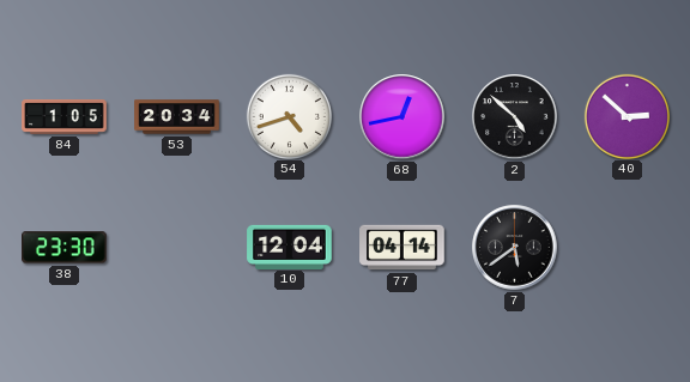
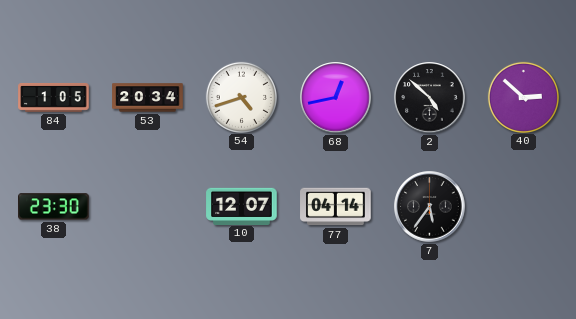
10: 12:04 -> 12:07
7: 5:39 -> 5:36
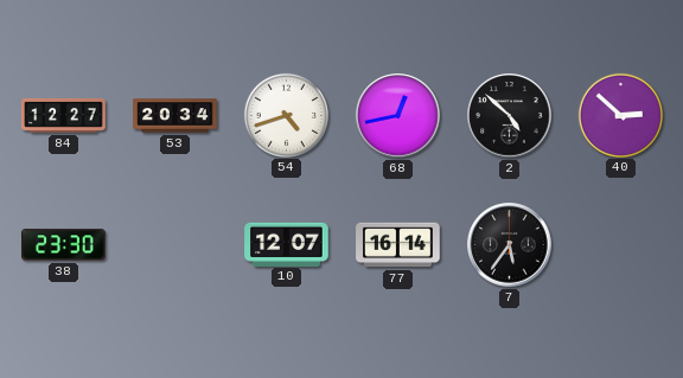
84: 1:05 -> 12:27
77: 04:14 -> 16:14
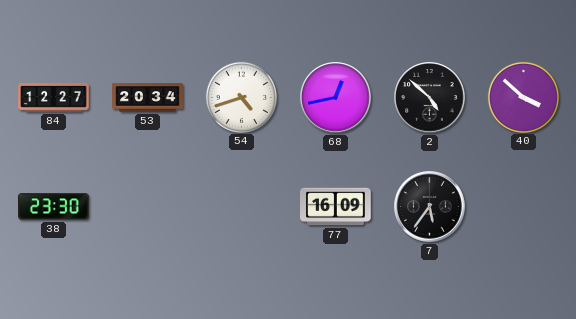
40: 2:52 -> 3:52
10: 12:07 -> none
77: 16:14 -> 16:09
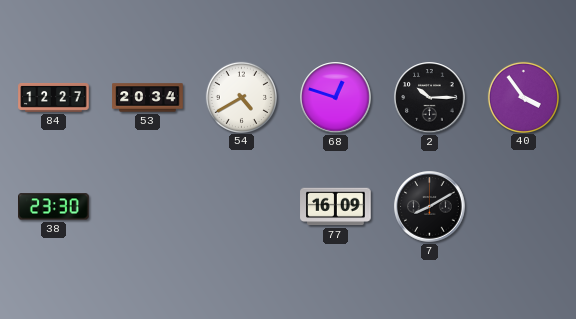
54: 4:42 -> 4:40
68: 12:43 -> 12:48
2: 4:52 -> 10:15
40: 3:52 -> 3:54
7: 5:36 -> 8:10
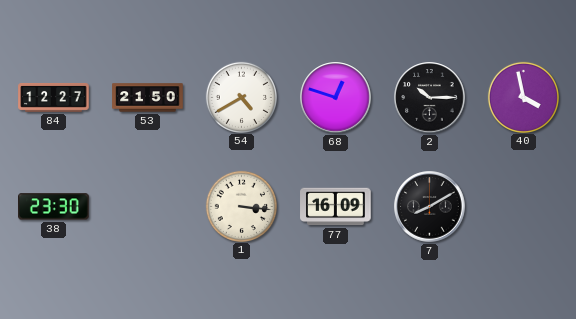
53: 20:34 -> 21:50
40: 3:54 -> 3:58
1: none -> 3:16
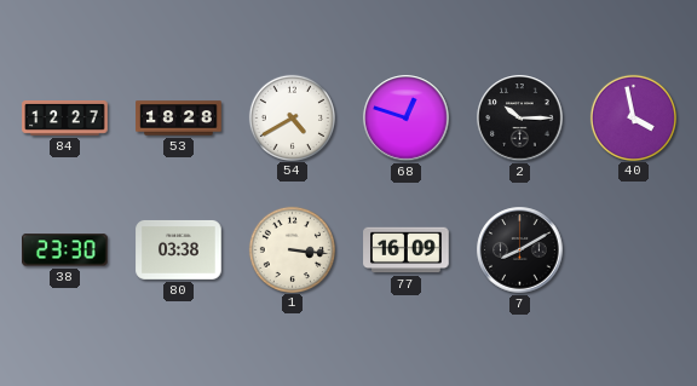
53: 21:50 -> 18:28
80: none -> 03:38
